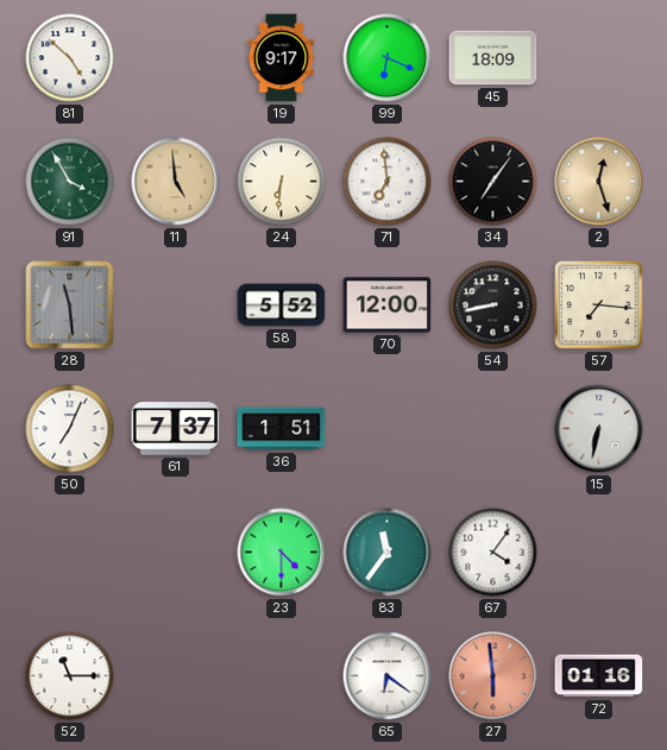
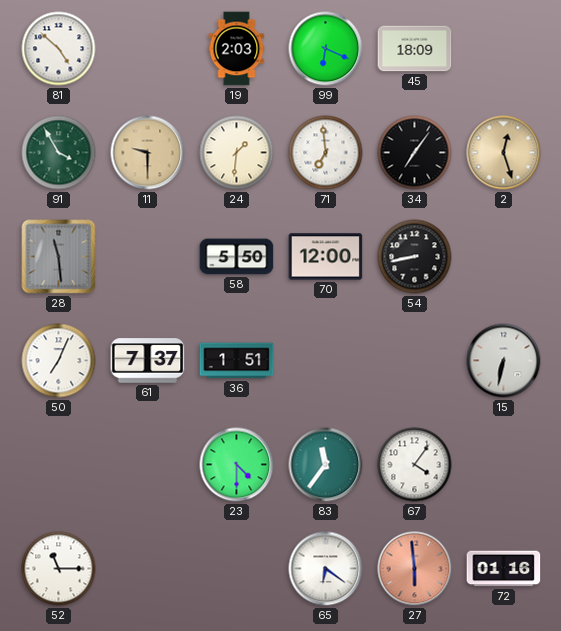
19: 9:17 -> 2:03
11: 4:59 -> 9:30
24: 6:31 -> 1:31
58: 5:52 -> 5:50
57: 7:16 -> none
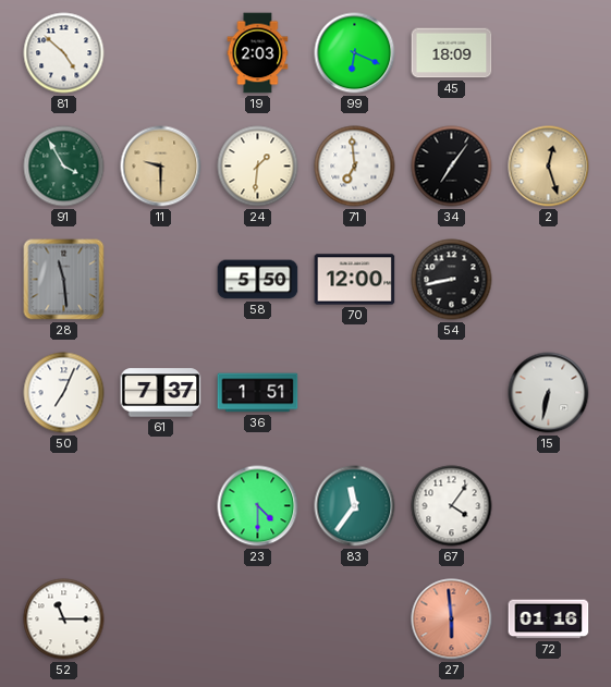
65: 6:21 -> none
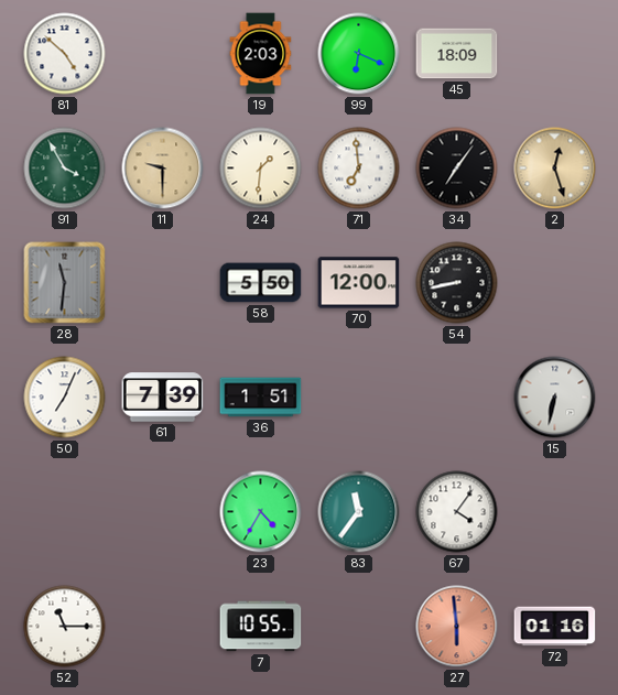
28: 11:29 -> 11:31
61: 7:37 -> 7:39
23: 4:30 -> 4:35
7: none -> 10:55
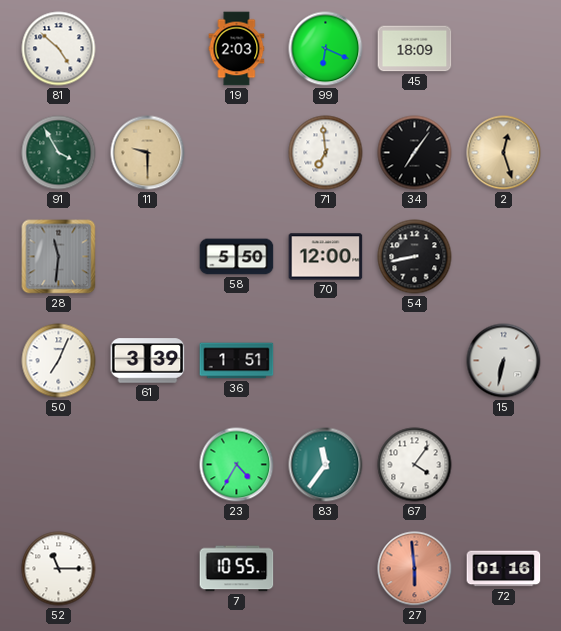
24: 1:31 -> none
61: 7:39 -> 3:39
